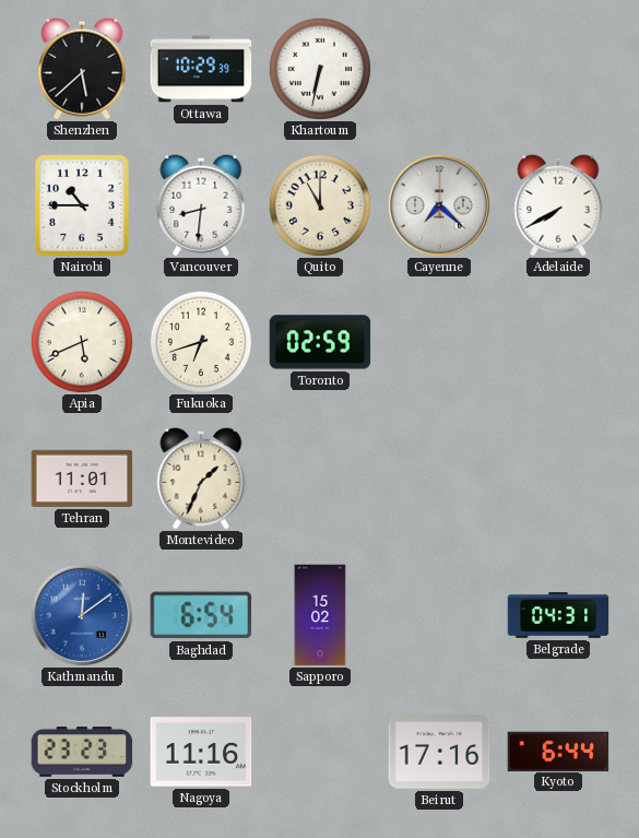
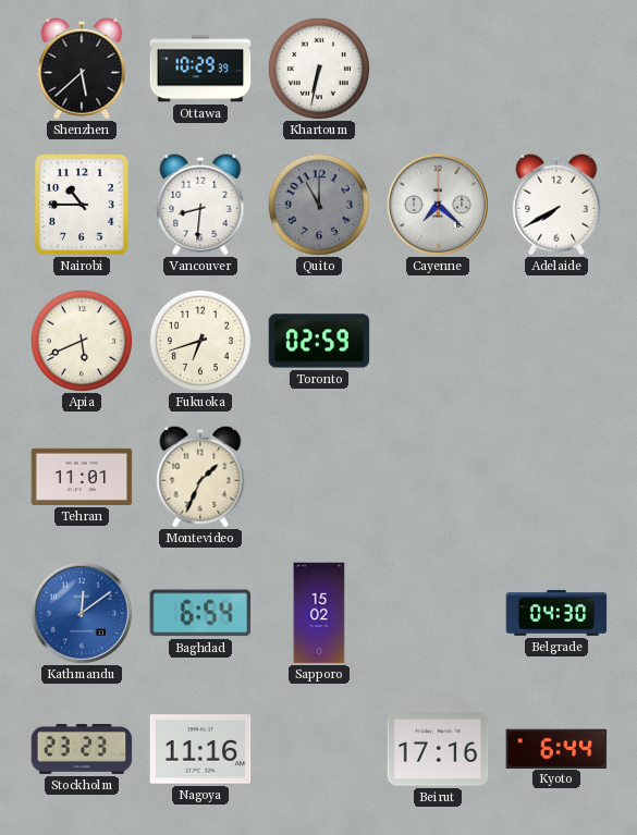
Quito dial: cream -> grey
Belgrade: 04:31 -> 04:30
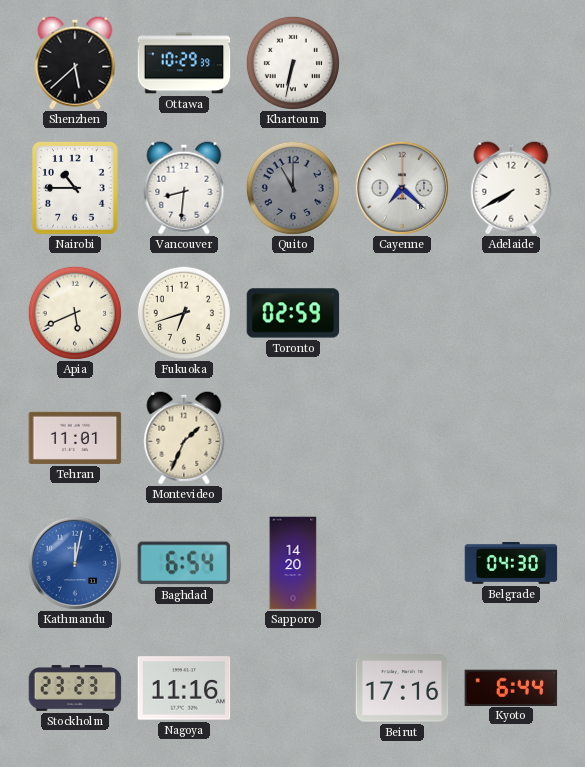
Kathmandu: 12:09 -> 12:02
Sapporo: 15:02 -> 14:20
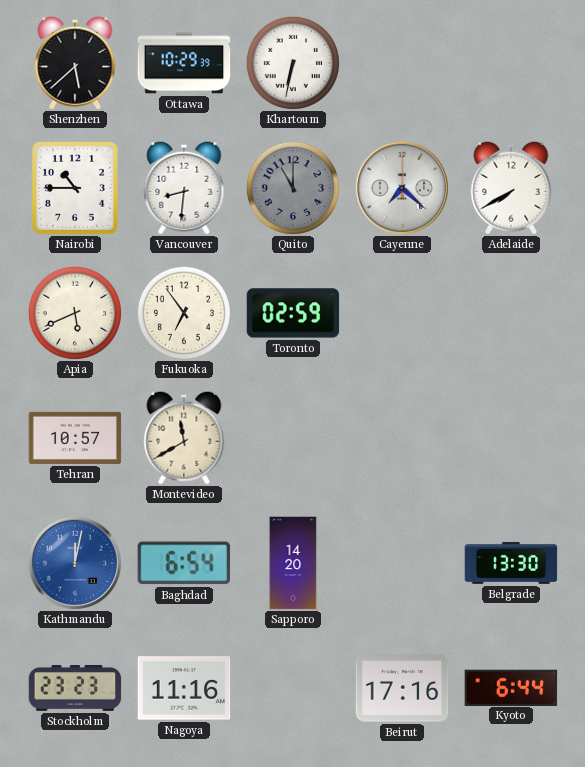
Fukuoka: 6:42 -> 6:54
Tehran: 11:01 -> 10:57
Montevideo: 1:34 -> 11:40
Belgrade: 04:30 -> 13:30
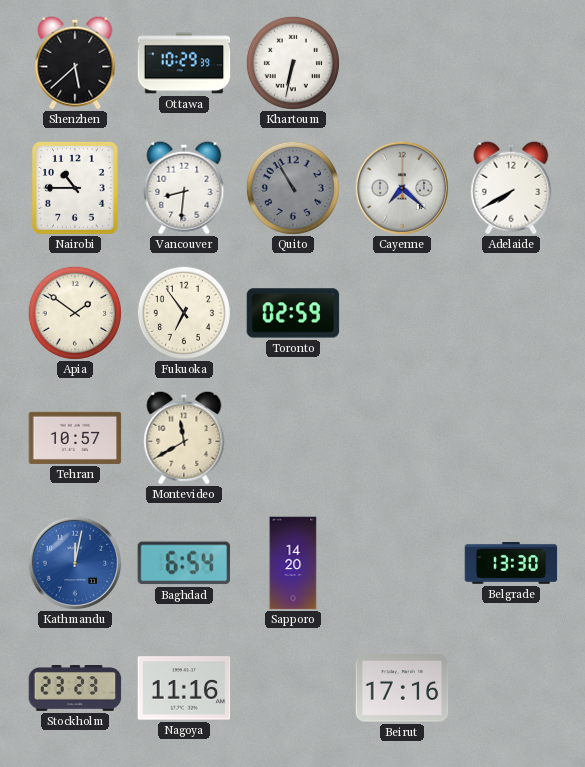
Quito: 11:00 -> 10:55
Apia: 5:41 -> 1:51
Kyoto: 6:44 -> none
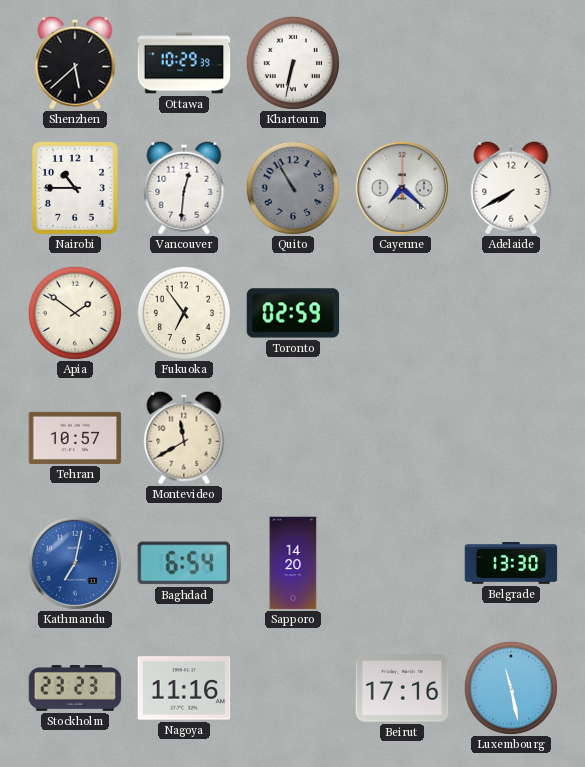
Vancouver: 8:31 -> 12:31
Kathmandu: 12:02 -> 7:02
Luxembourg: none -> 11:28
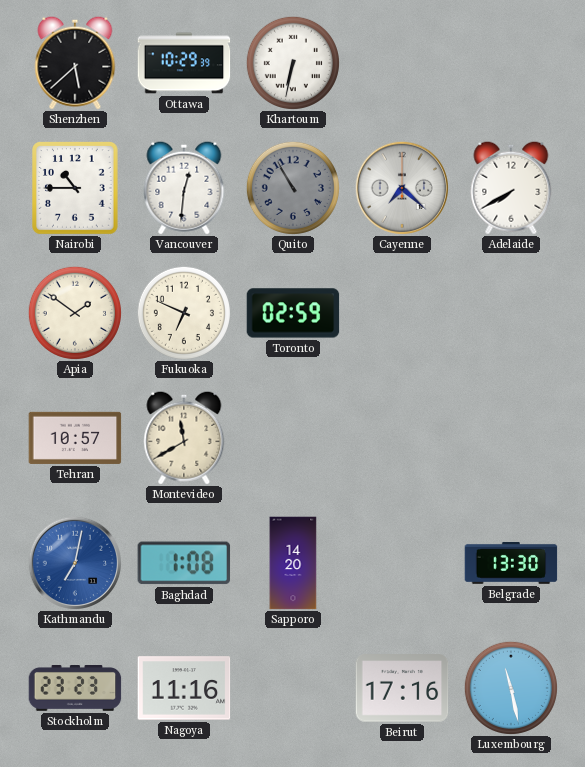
Fukuoka: 6:54 -> 6:49
Baghdad: 6:54 -> 1:08
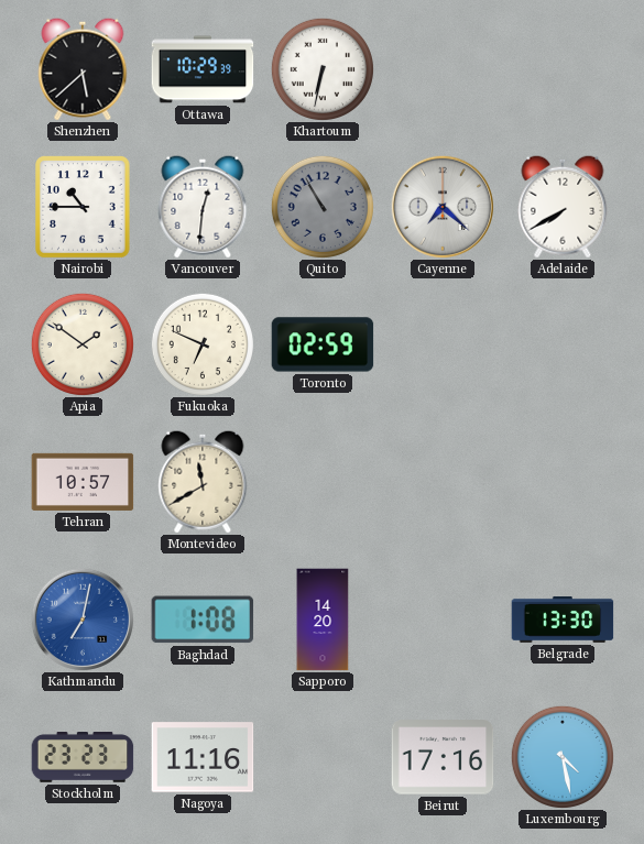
Luxembourg: 11:28 -> 4:28
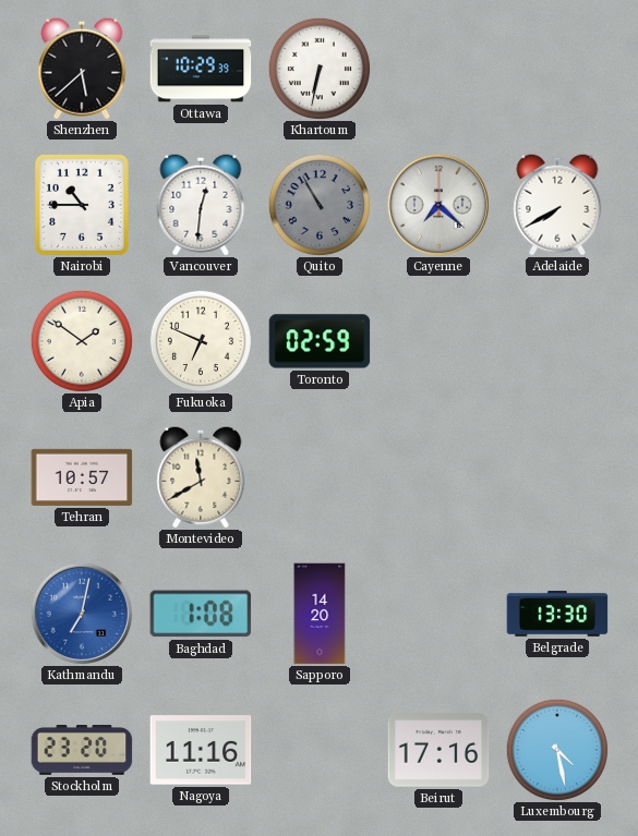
Stockholm: 23:23 -> 23:20
